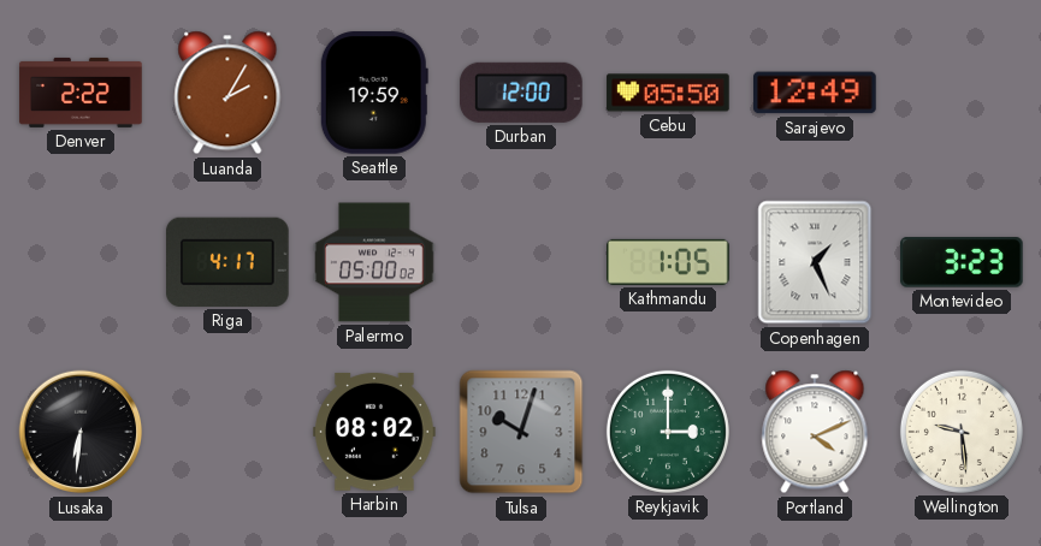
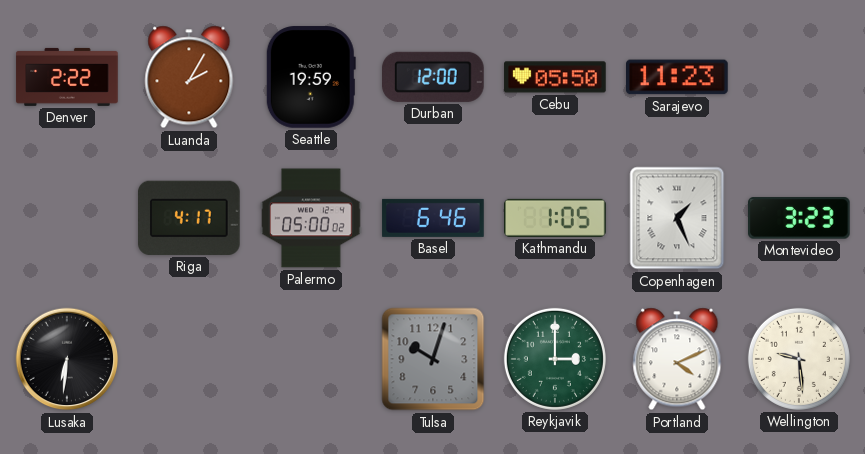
Sarajevo: 12:49 -> 11:23
Basel: none -> 6:46
Harbin: 08:02 -> none
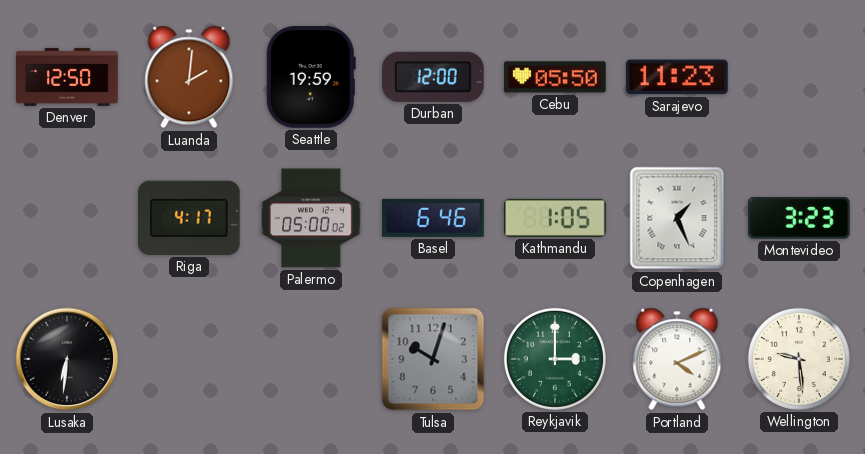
Denver: 2:22 -> 12:50
Luanda: 2:05 -> 2:01
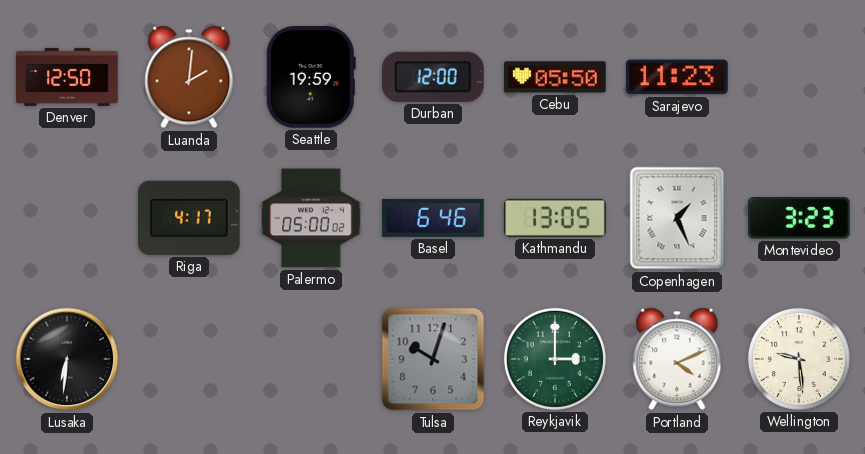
Kathmandu: 1:05 -> 13:05
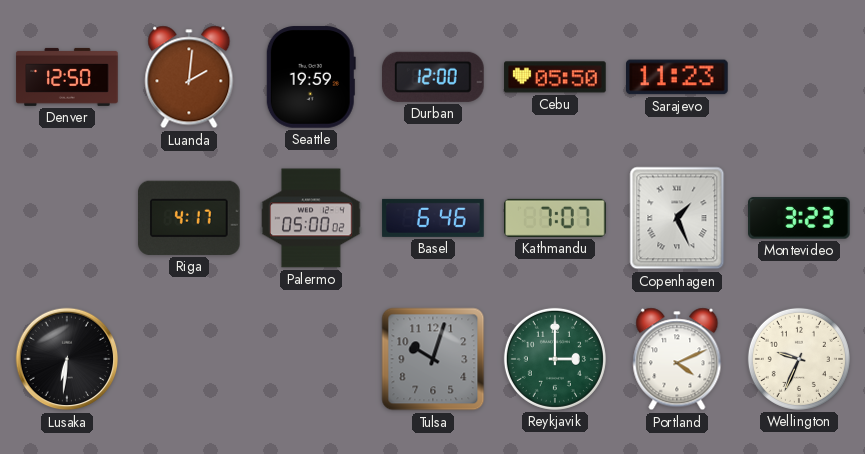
Kathmandu: 13:05 -> 7:07
Wellington: 9:29 -> 9:34
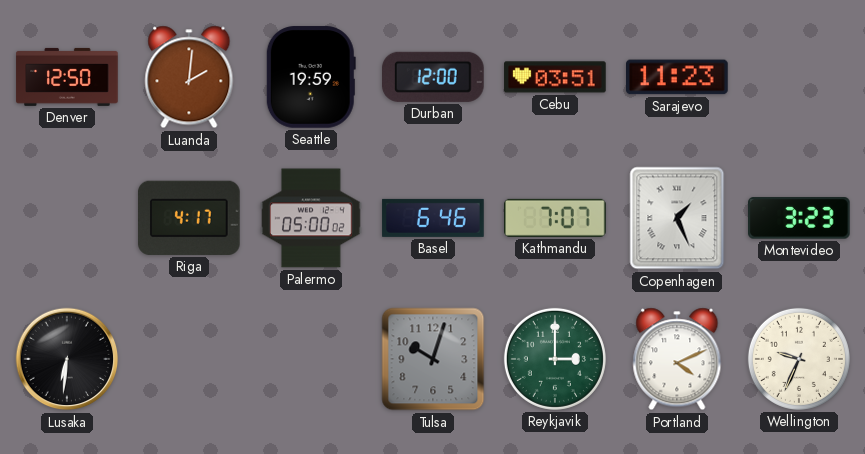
Cebu: 05:50 -> 03:51
